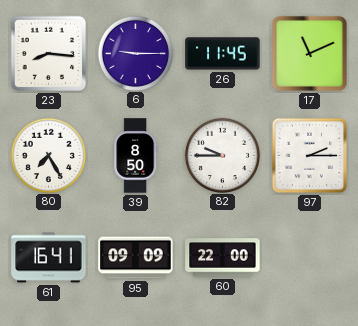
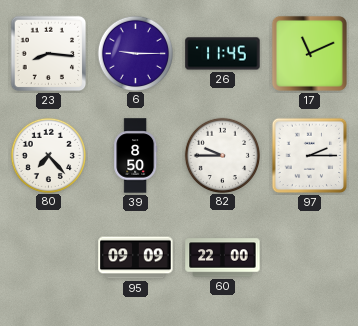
80: 7:25 -> 7:23
61: 16:41 -> none
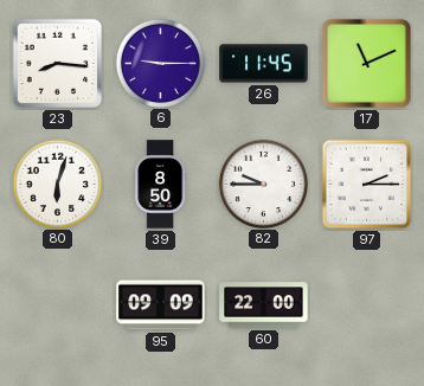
80: 7:23 -> 6:03
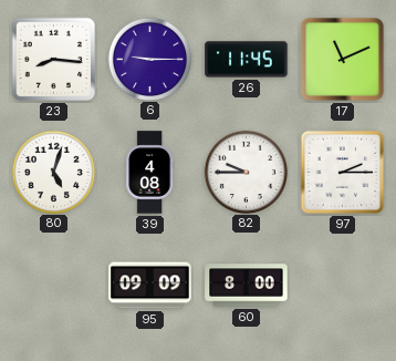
80: 6:03 -> 5:03
39: 8:50 -> 4:08
60: 22:00 -> 8:00
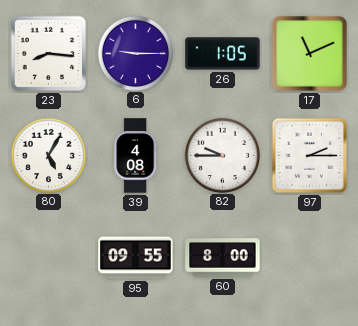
26: 11:45 -> 1:05
80: 5:03 -> 5:05
95: 09:09 -> 09:55
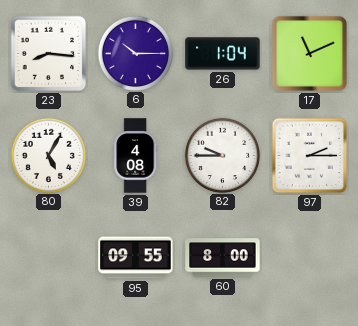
6: 9:15 -> 10:15
26: 1:05 -> 1:04
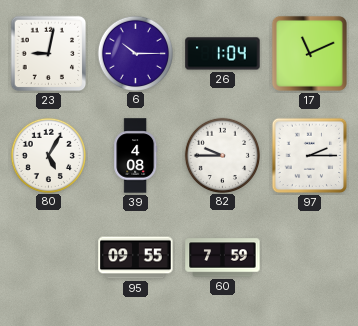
23: 8:16 -> 9:02
60: 8:00 -> 7:59
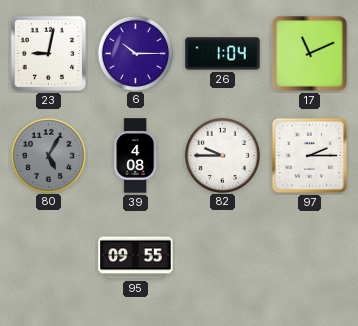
80 dial: white -> grey
60: 7:59 -> none
